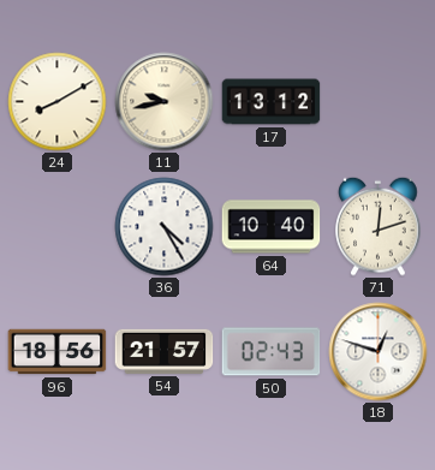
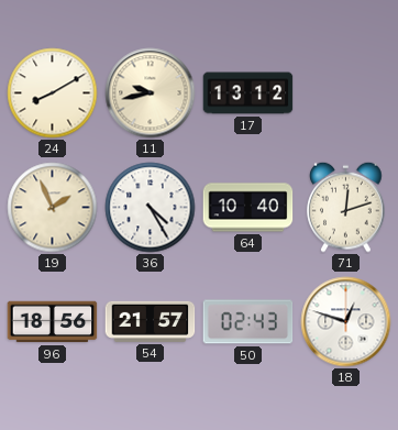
19: none -> 1:56
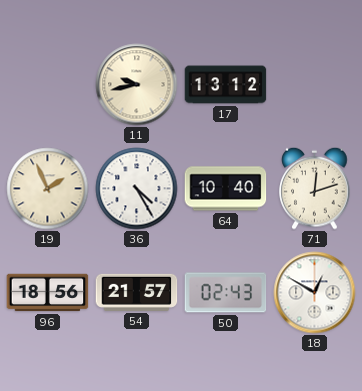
24: 8:10 -> none
18: 12:48 -> 12:50
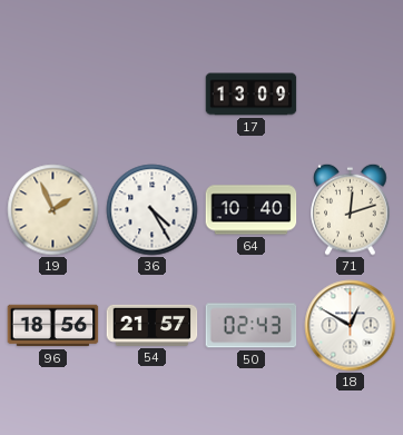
11: 9:43 -> none
17: 13:12 -> 13:09
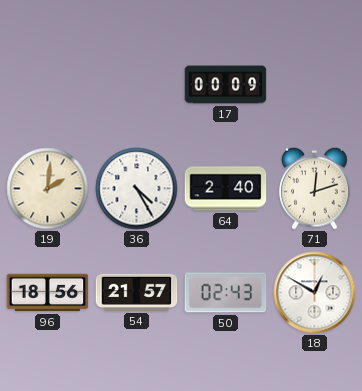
17: 13:09 -> 00:09
19: 1:56 -> 2:01
64: 10:40 -> 2:40
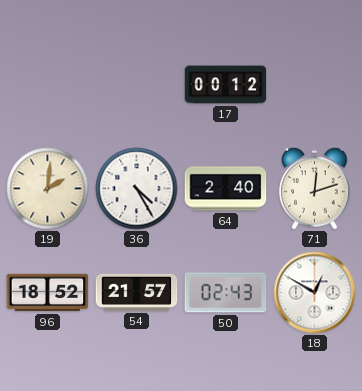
17: 00:09 -> 00:12
96: 18:56 -> 18:52
